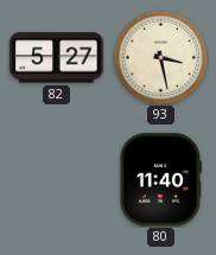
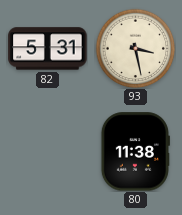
82: 5:27 -> 5:31
80: 11:40 -> 11:38
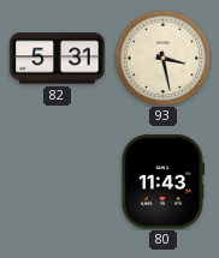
80: 11:38 -> 11:43
